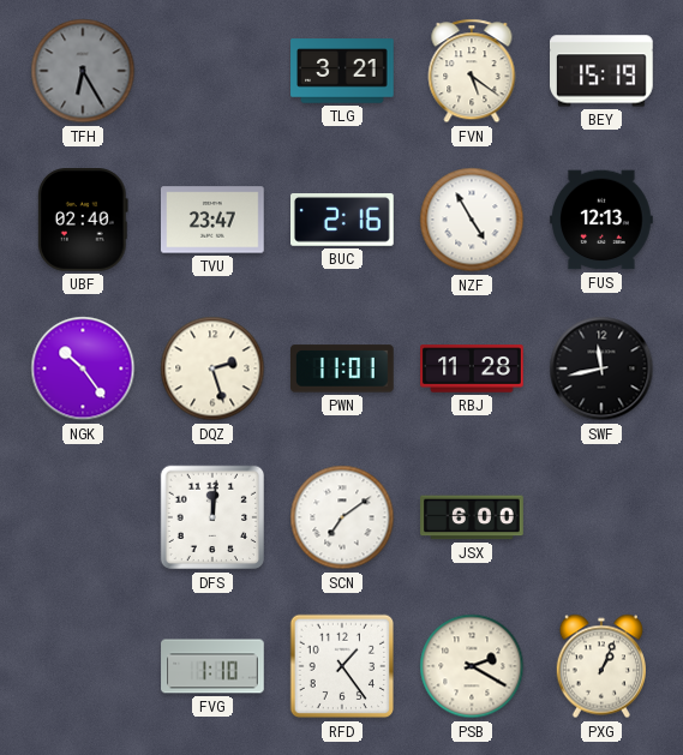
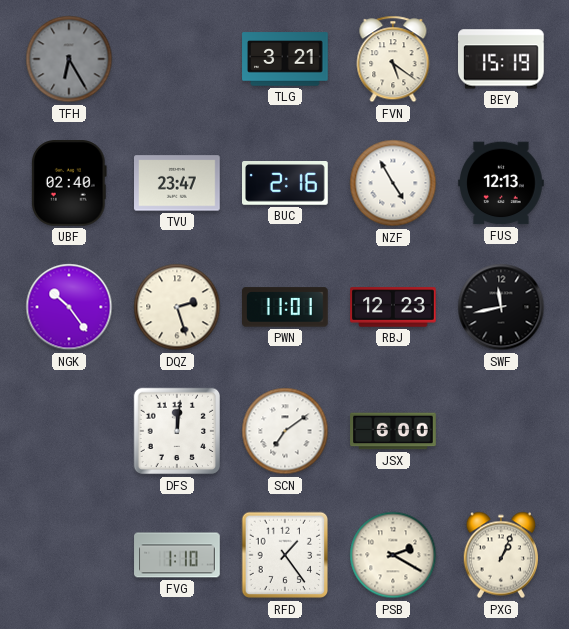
RBJ: 11:28 -> 12:23
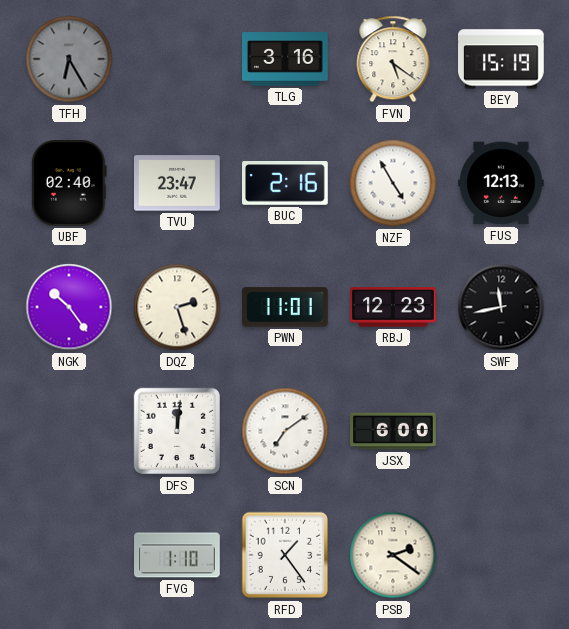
TLG: 3:21 -> 3:16
PSB: 2:20 -> 2:21
PXG: 1:04 -> none
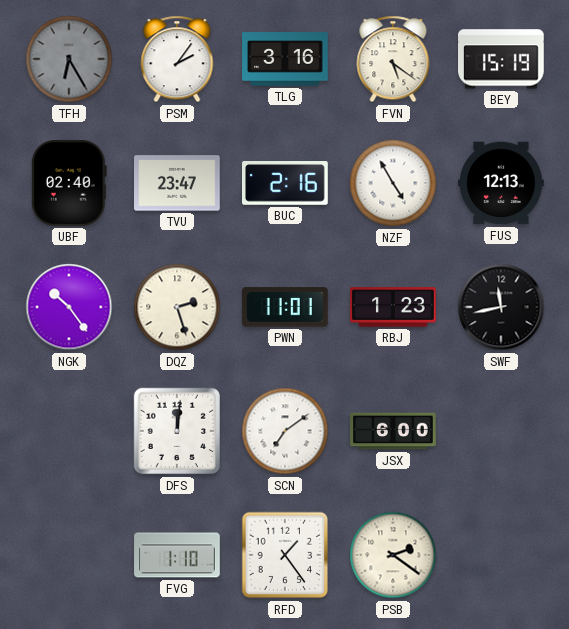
PSM: none -> 2:06
RBJ: 12:23 -> 1:23
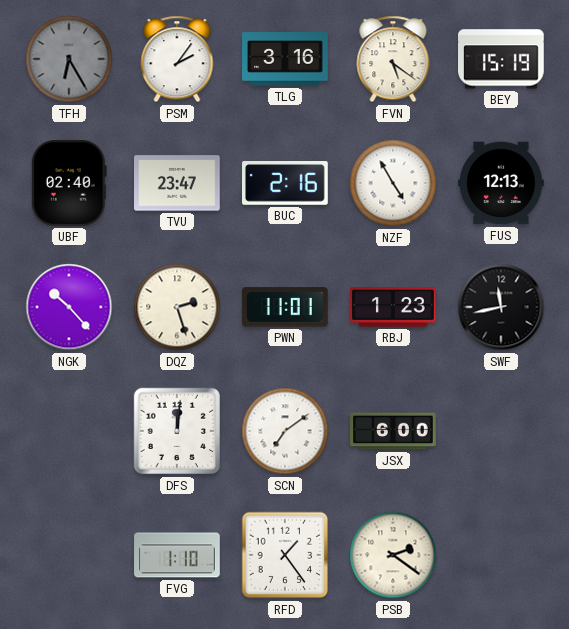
NGK: 10:24 -> 10:23
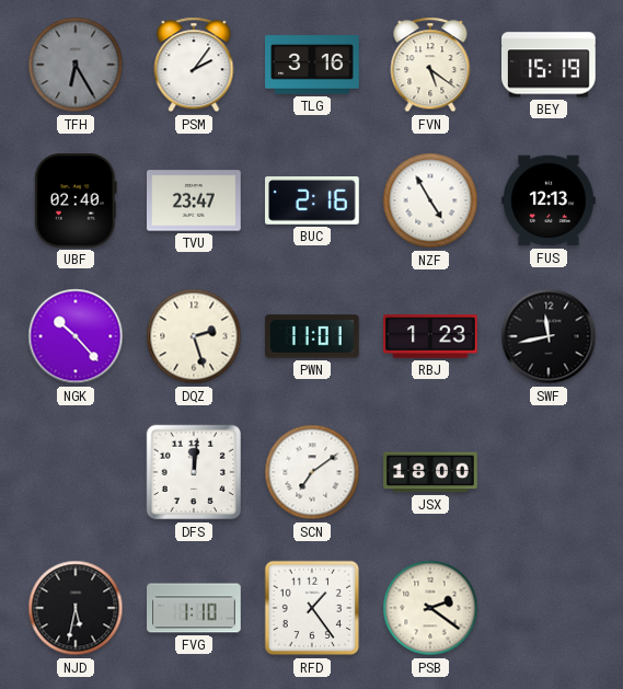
JSX: 6:00 -> 18:00
NJD: none -> 5:32
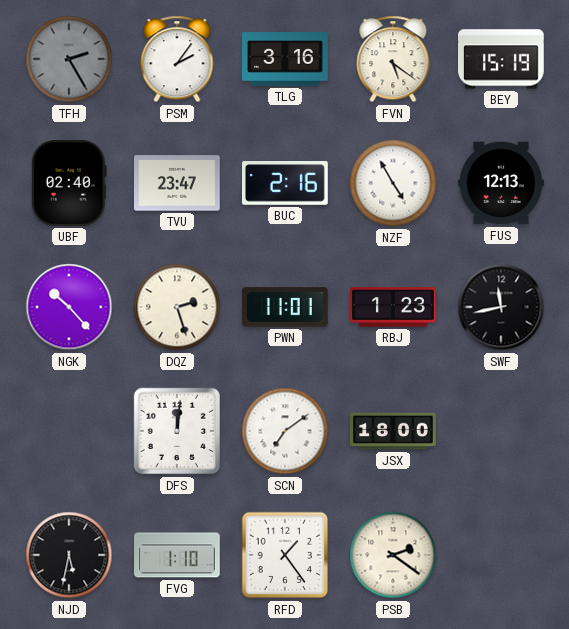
TFH: 6:25 -> 2:25
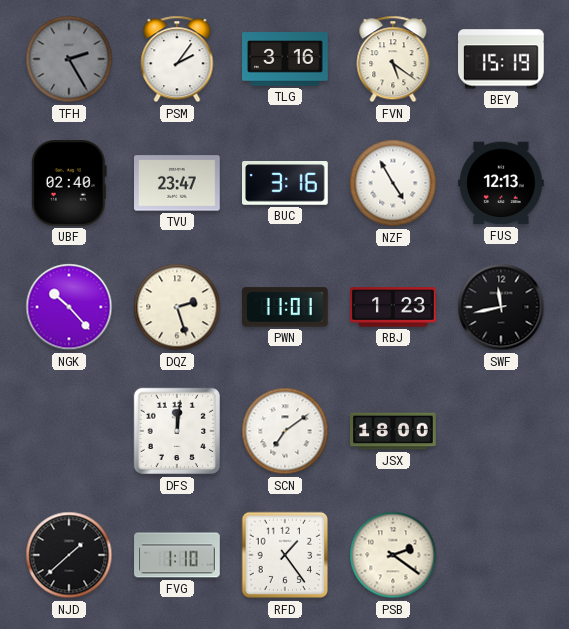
BUC: 2:16 -> 3:16
NJD: 5:32 -> 1:38
